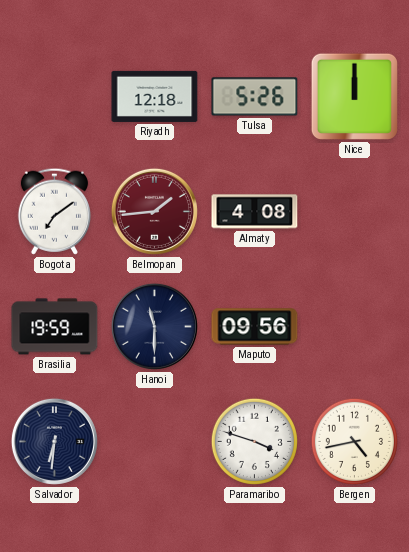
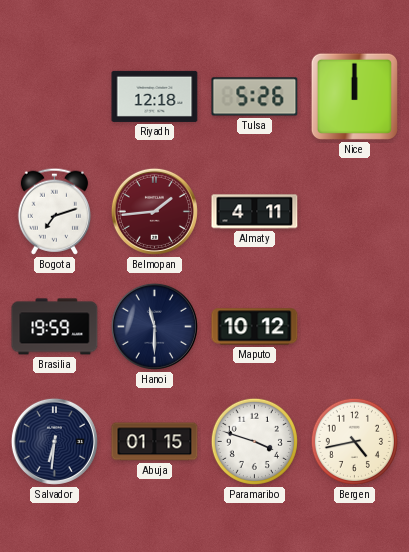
Bogota: 7:09 -> 7:12
Almaty: 4:08 -> 4:11
Maputo: 09:56 -> 10:12
Abuja: none -> 01:15
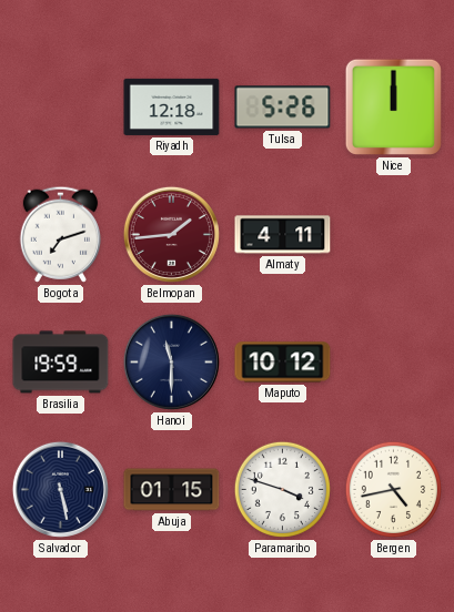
Salvador: 6:31 -> 5:28
